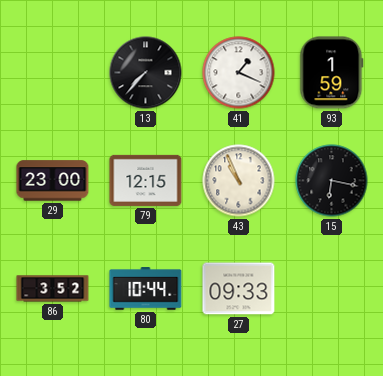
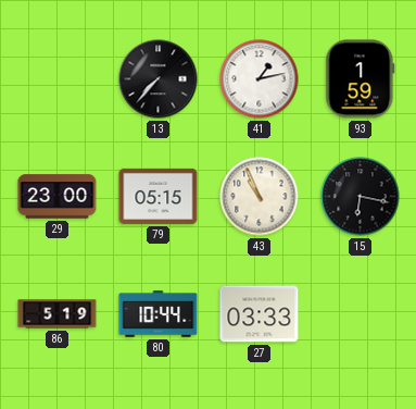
41: 1:19 -> 1:13
79: 12:15 -> 05:15
86: 3:52 -> 5:19
27: 09:33 -> 03:33
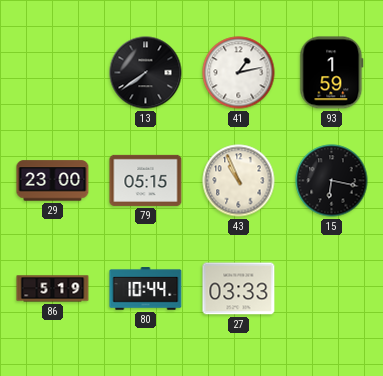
13: 7:37 -> 7:39
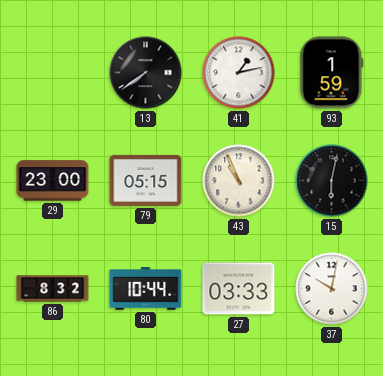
15: 6:17 -> 6:02
86: 5:19 -> 8:32
37: none -> 10:02
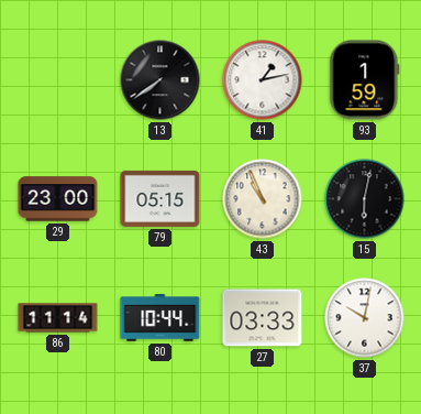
86: 8:32 -> 11:14
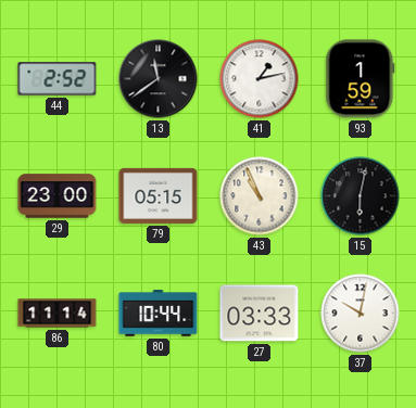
44: none -> 2:52
13: 7:39 -> 11:39
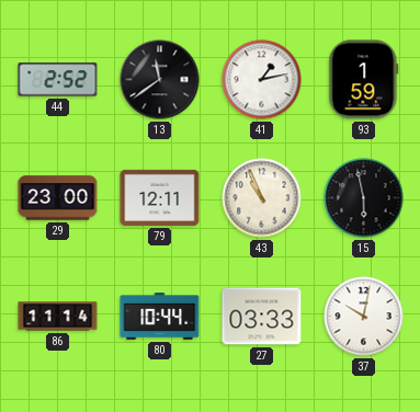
79: 05:15 -> 12:11
15: 6:02 -> 5:58
